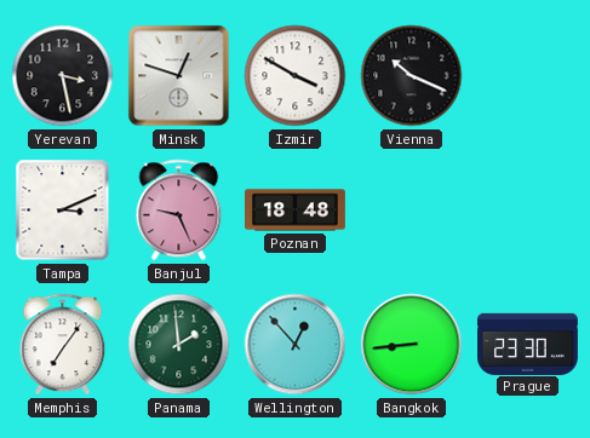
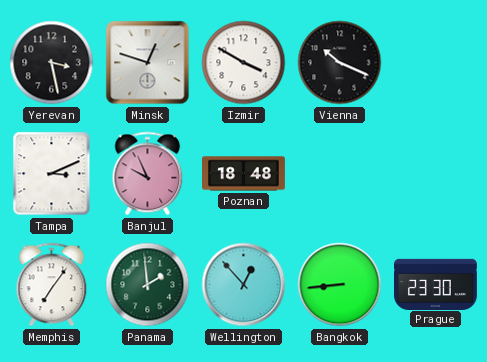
Banjul: 9:26 -> 9:56
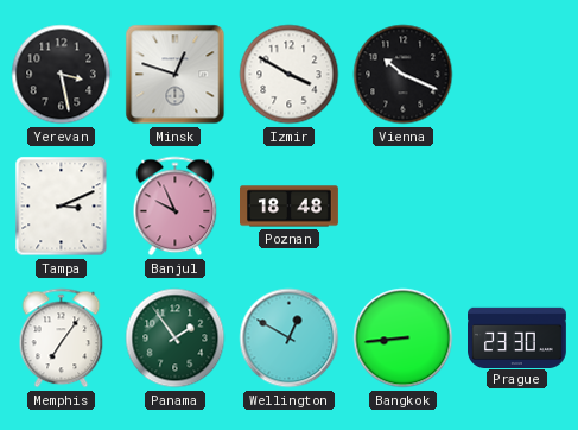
Panama: 1:59 -> 1:54
Wellington: 12:53 -> 12:50
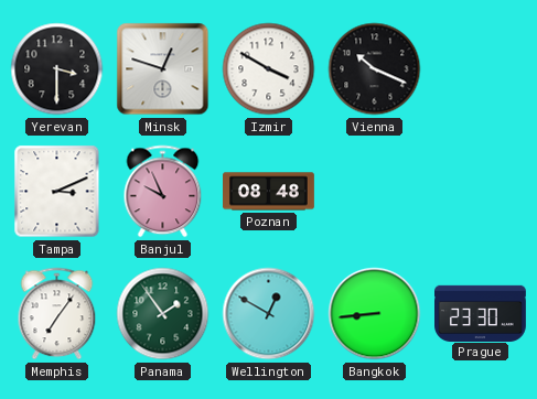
Yerevan: 3:28 -> 3:30
Poznan: 18:48 -> 08:48
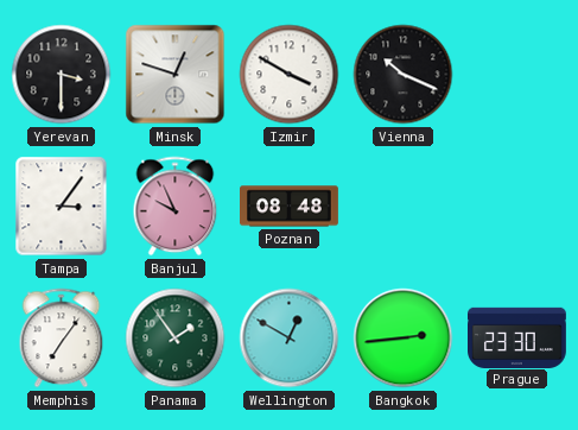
Tampa: 3:11 -> 3:06
Bangkok: 8:44 -> 2:44
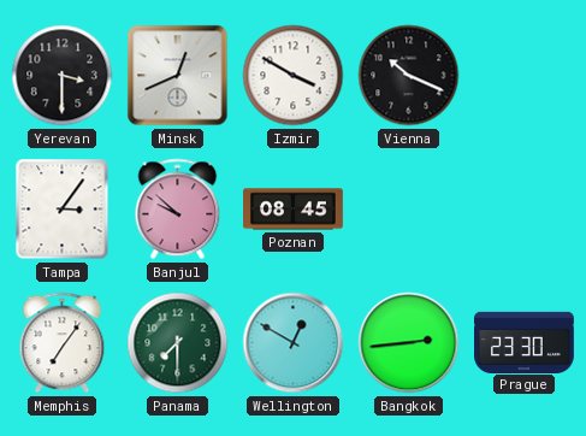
Minsk: 12:48 -> 12:41
Banjul: 9:56 -> 9:52
Poznan: 08:48 -> 08:45
Panama: 1:54 -> 7:30
